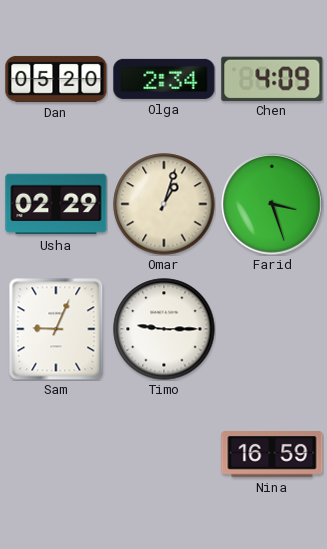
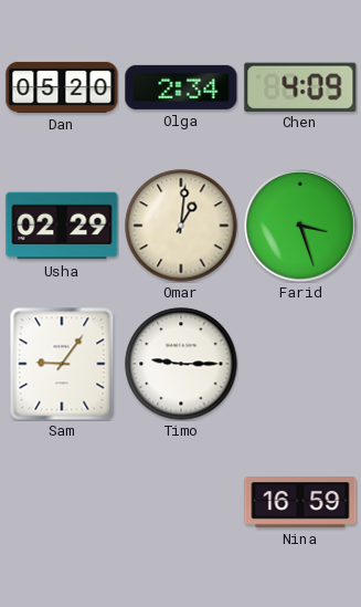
Omar: 1:03 -> 1:01
Sam: 9:04 -> 9:06
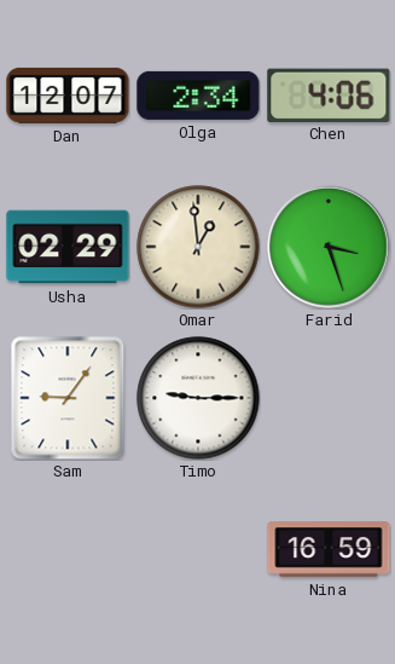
Dan: 05:20 -> 12:07
Chen: 4:09 -> 4:06
Omar: 1:01 -> 12:59
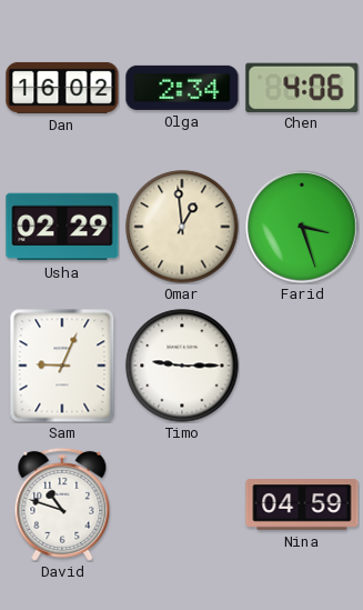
Dan: 12:07 -> 16:02
Sam: 9:06 -> 9:04
David: none -> 10:48
Nina: 16:59 -> 04:59
